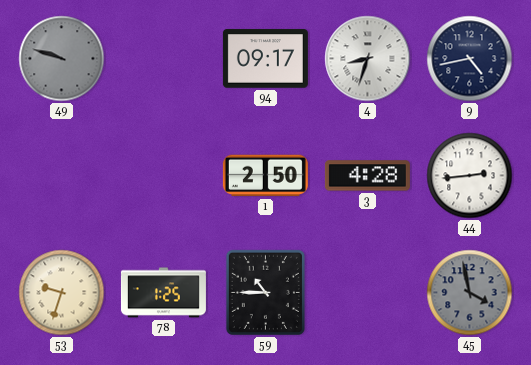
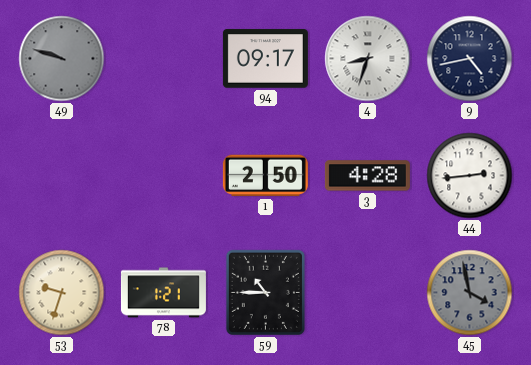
78: 1:25 -> 1:21
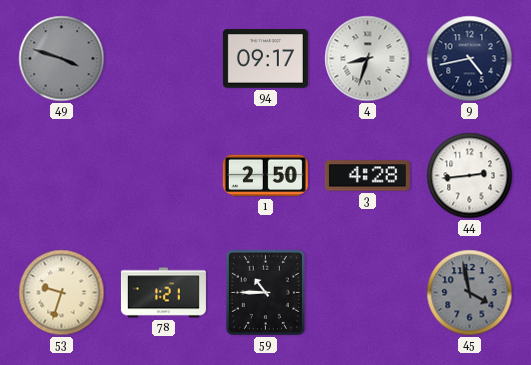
49: 9:48 -> 3:48
